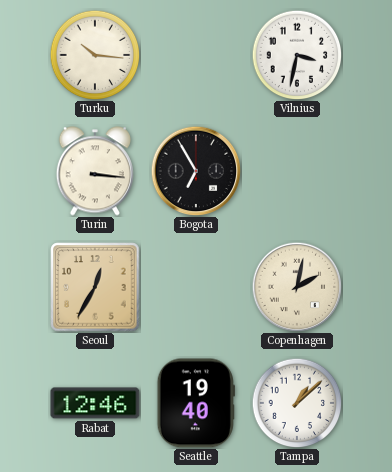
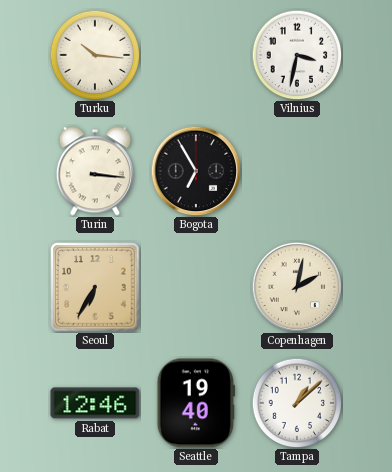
Seoul: 12:35 -> 6:35
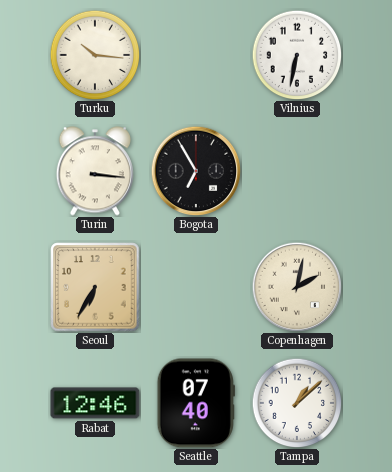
Vilnius: 3:32 -> 6:32
Seattle: 19:40 -> 07:40
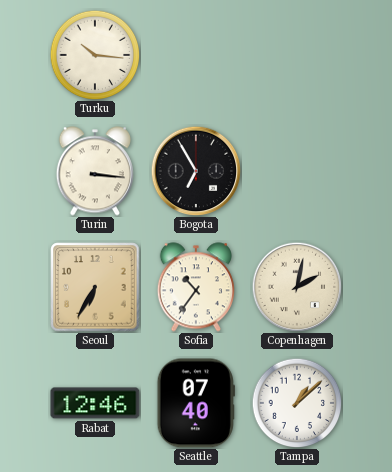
Vilnius: 6:32 -> none
Sofia: none -> 10:36
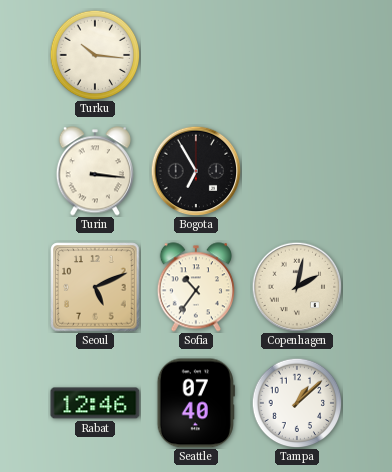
Seoul: 6:35 -> 5:11
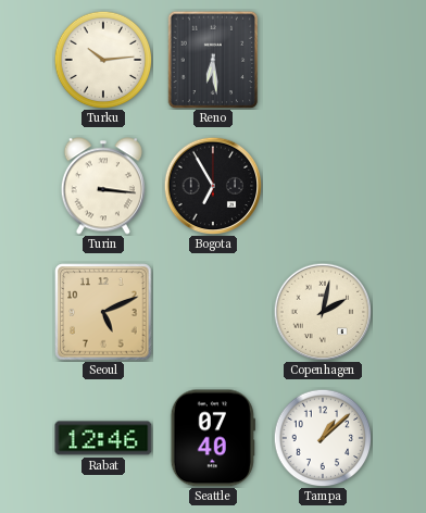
Turku: 10:16 -> 10:14
Reno: none -> 6:29
Sofia: 10:36 -> none
